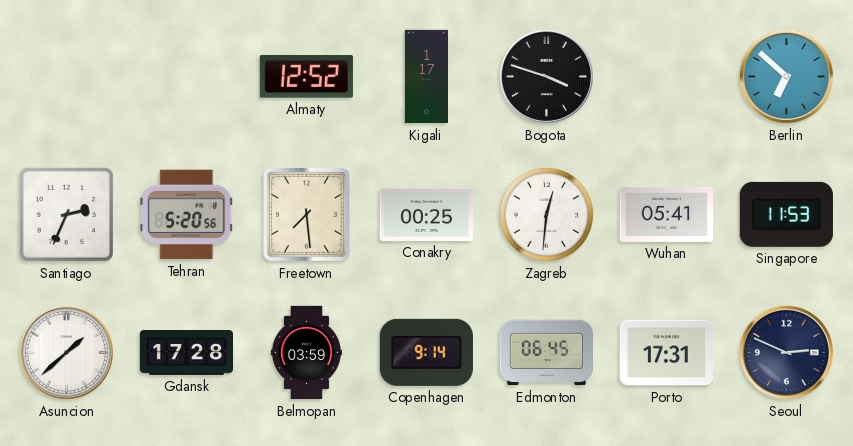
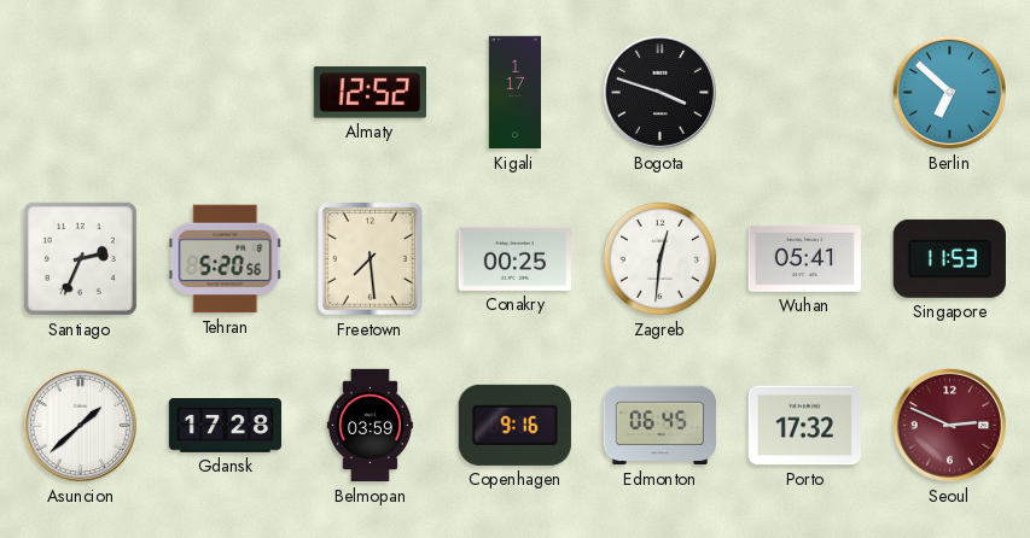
Copenhagen: 9:14 -> 9:16
Porto: 17:31 -> 17:32
Seoul dial: navy -> burgundy
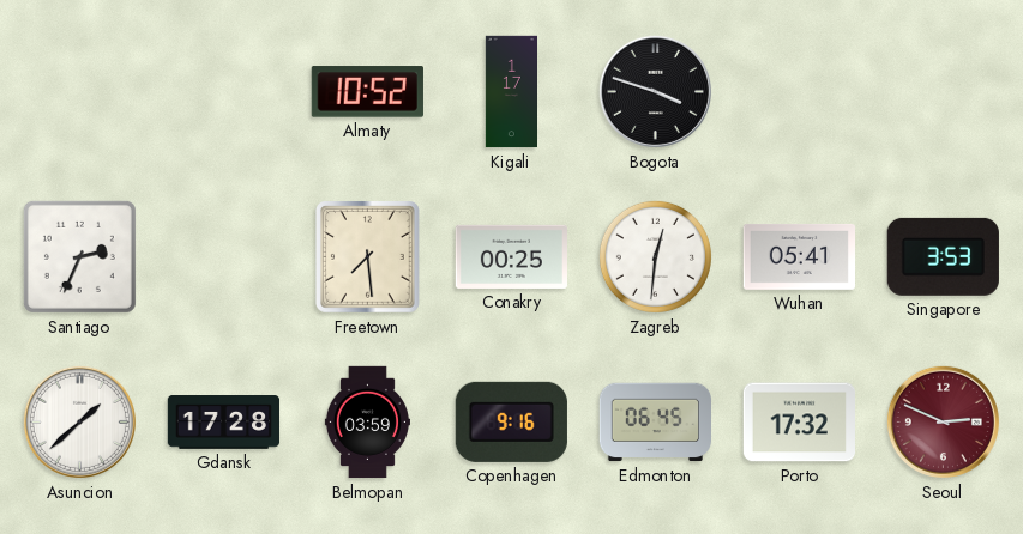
Almaty: 12:52 -> 10:52
Berlin: 6:52 -> none
Tehran: 5:20 -> none
Singapore: 11:53 -> 3:53
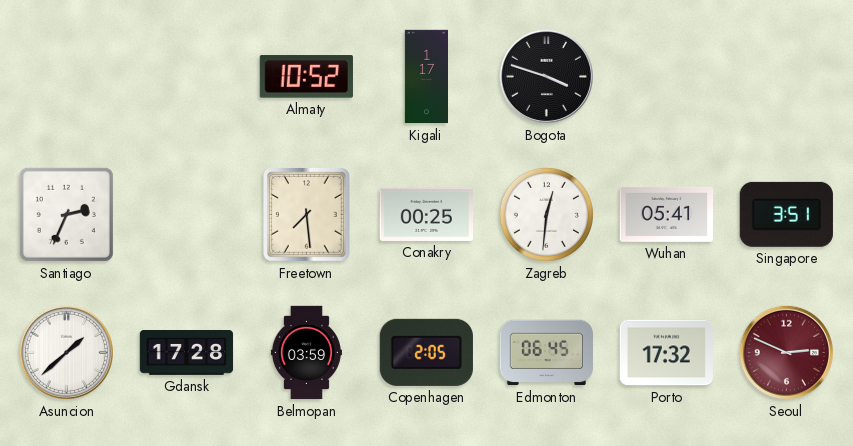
Singapore: 3:53 -> 3:51
Copenhagen: 9:16 -> 2:05
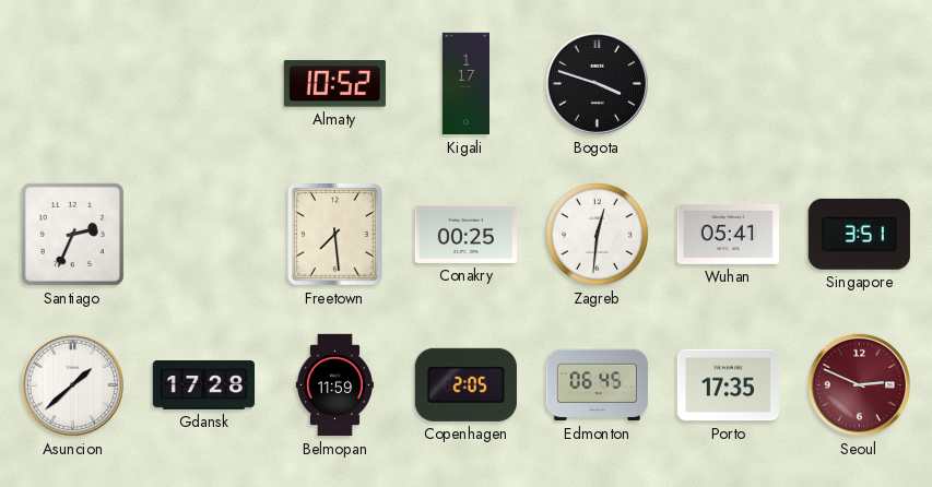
Belmopan: 03:59 -> 11:59
Porto: 17:32 -> 17:35
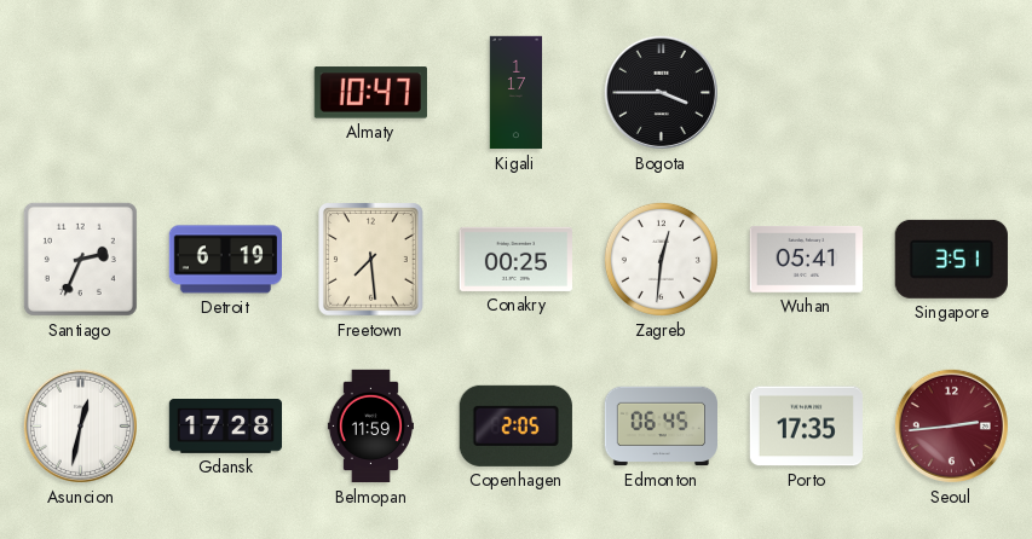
Almaty: 10:52 -> 10:47
Bogota: 3:48 -> 3:45
Detroit: none -> 6:19
Asuncion: 1:38 -> 12:32
Seoul: 2:49 -> 2:44
